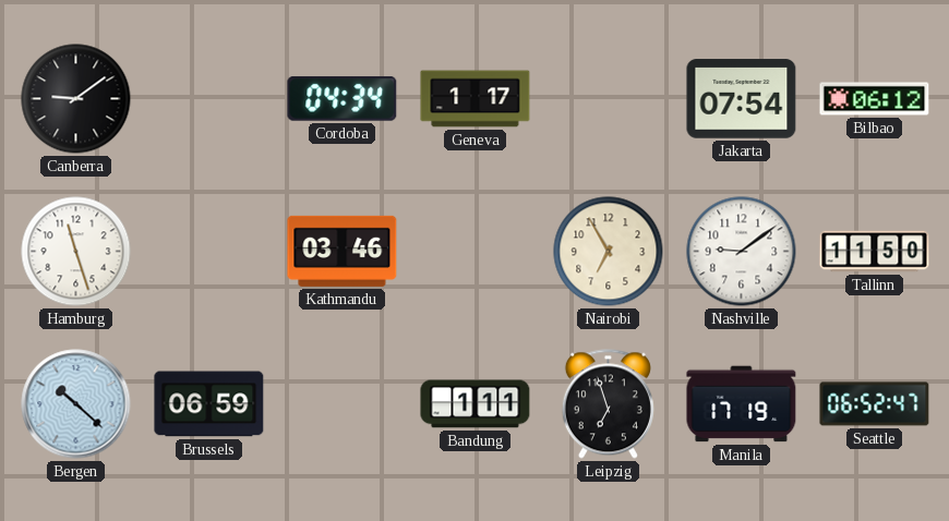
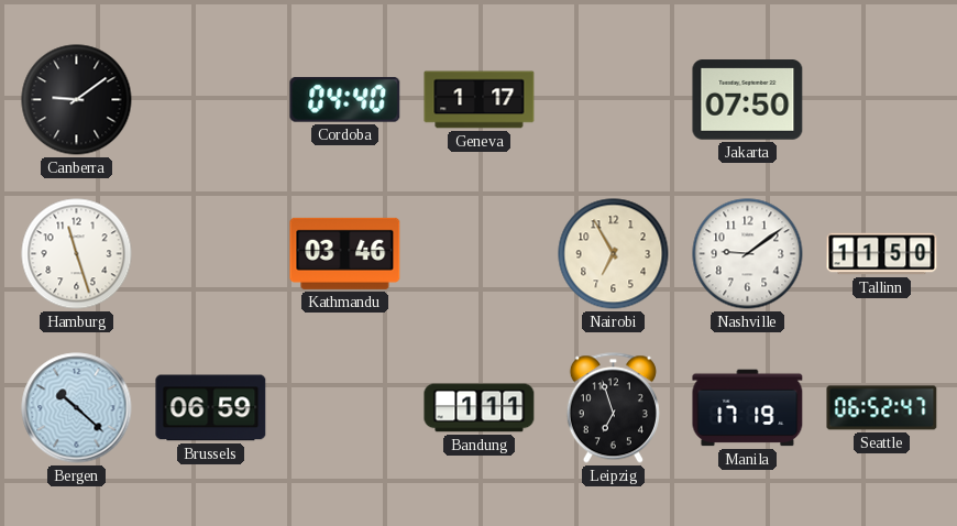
Cordoba: 04:34 -> 04:40
Jakarta: 07:54 -> 07:50
Bilbao: 06:12 -> none
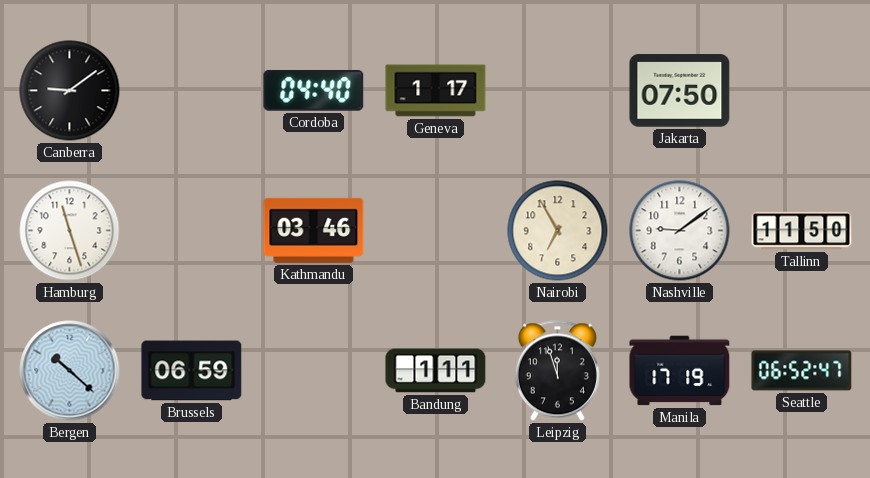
Leipzig: 6:57 -> 11:57
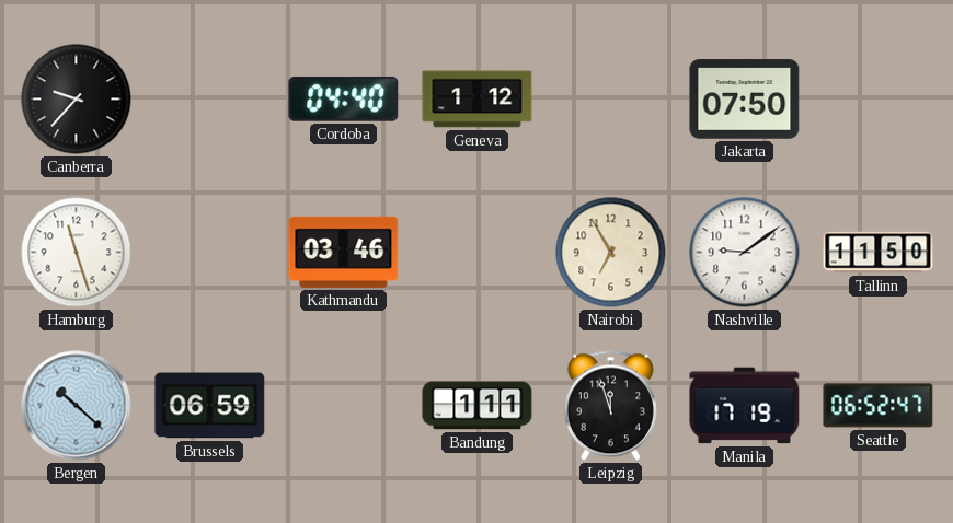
Canberra: 9:09 -> 9:37
Geneva: 1:17 -> 1:12
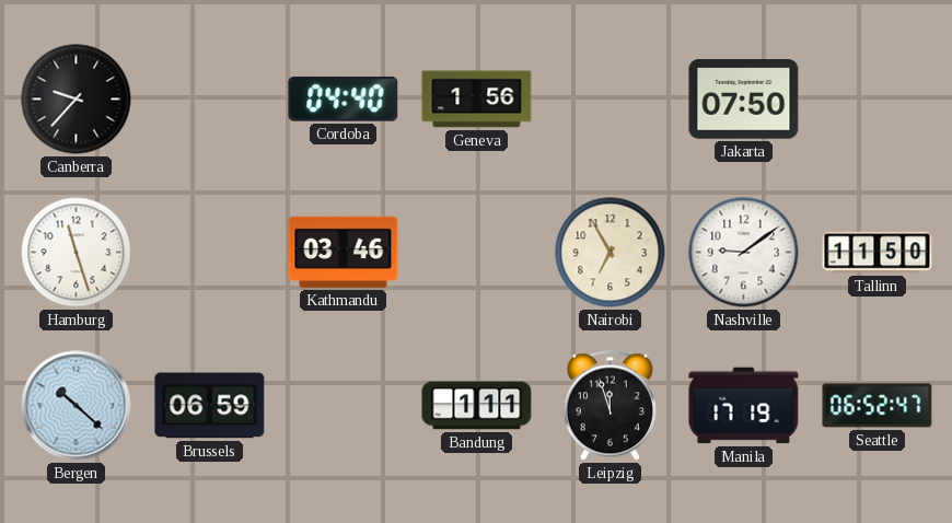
Geneva: 1:12 -> 1:56
